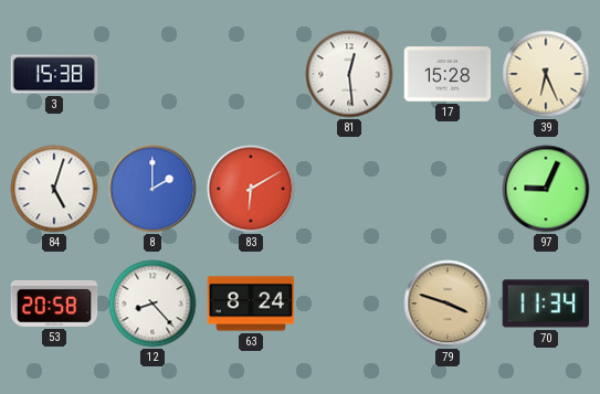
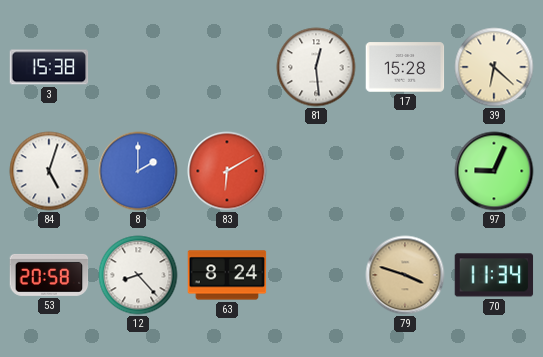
39: 6:26 -> 6:22
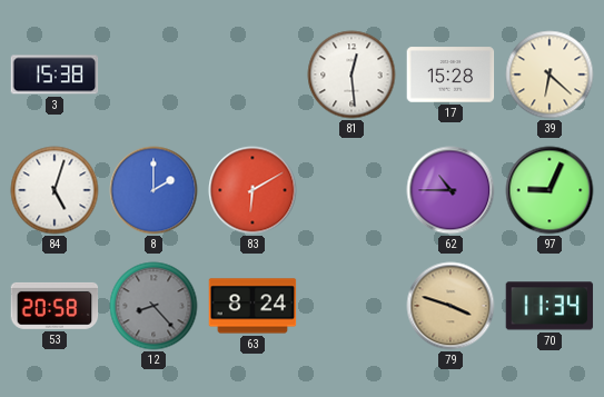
62: none -> 10:45
12 dial: white -> grey
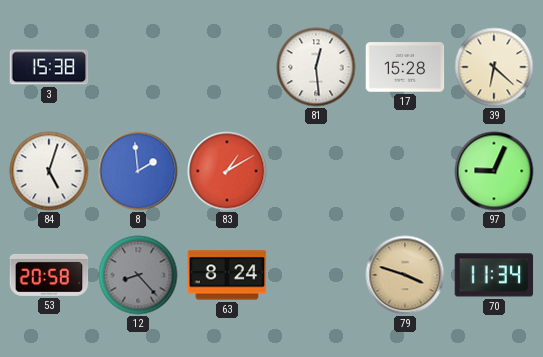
8: 2:00 -> 1:59
83: 6:10 -> 1:10
62: 10:45 -> none
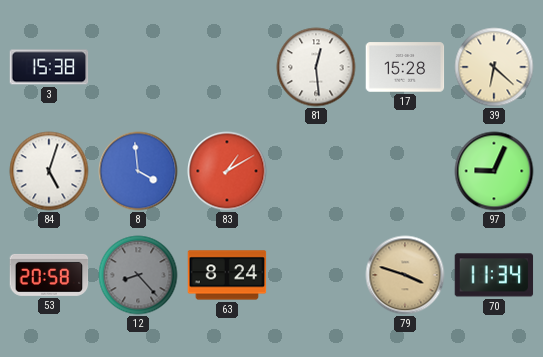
8: 1:59 -> 3:59
